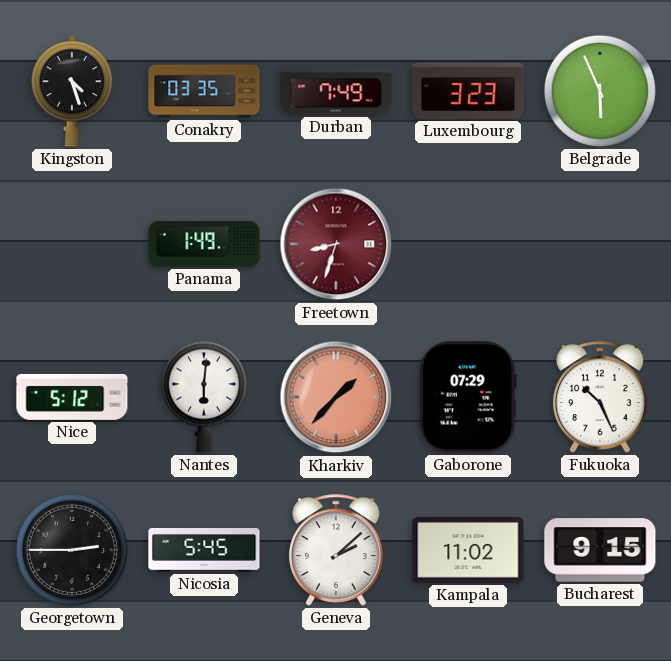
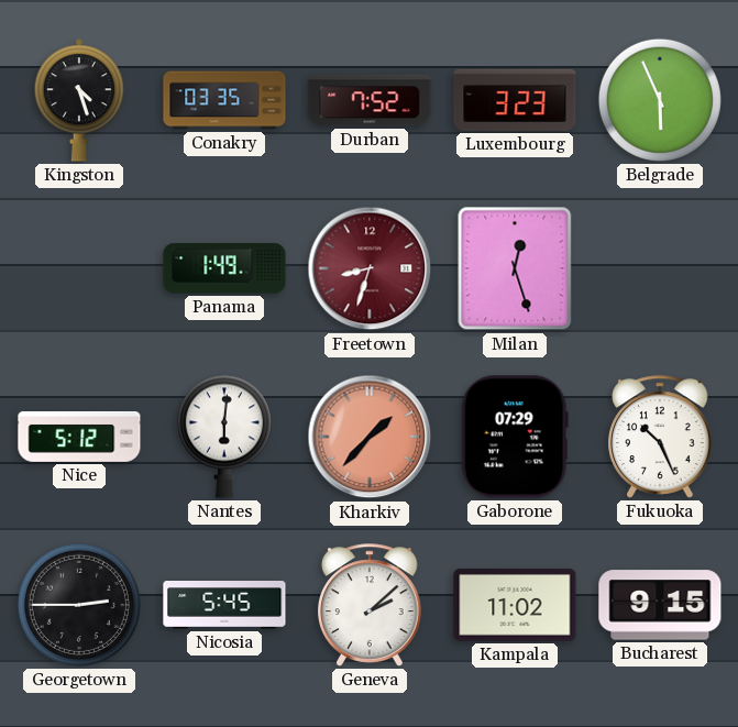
Durban: 7:49 -> 7:52
Milan: none -> 12:27
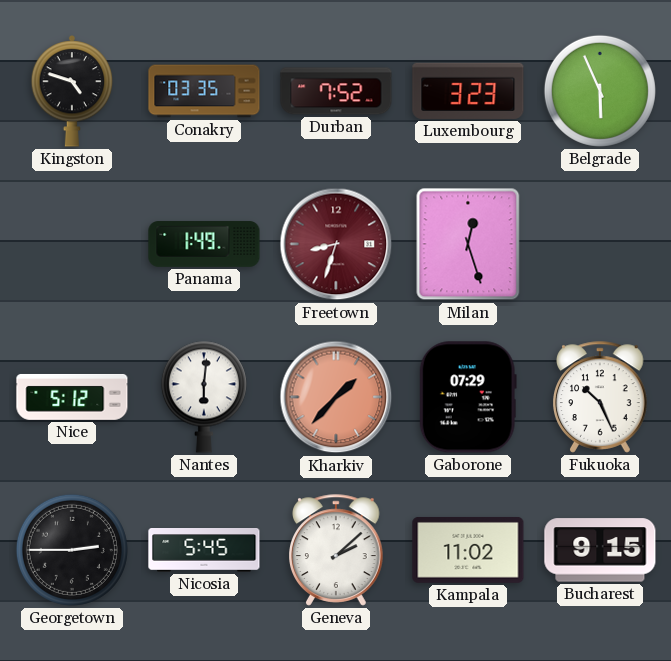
Kingston: 4:27 -> 4:48
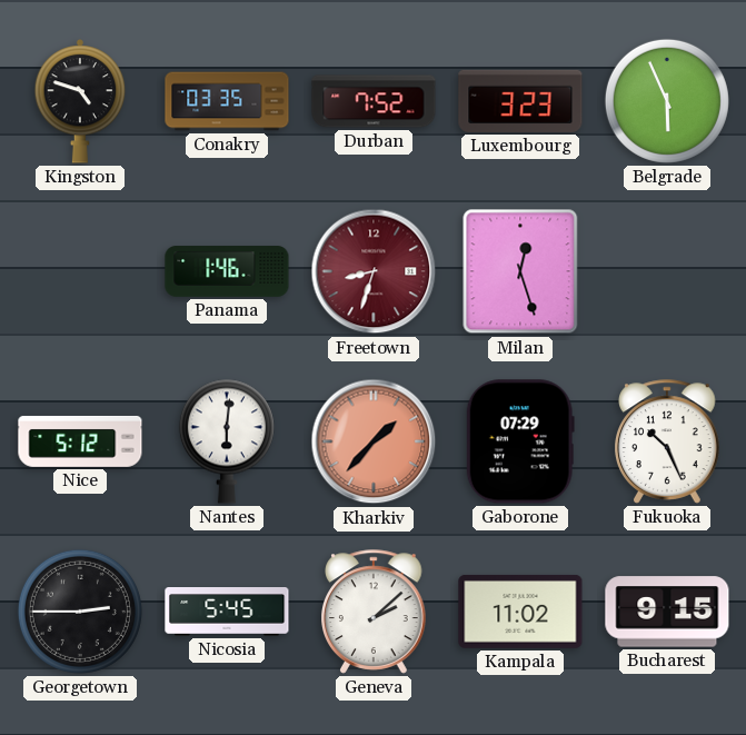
Panama: 1:49 -> 1:46
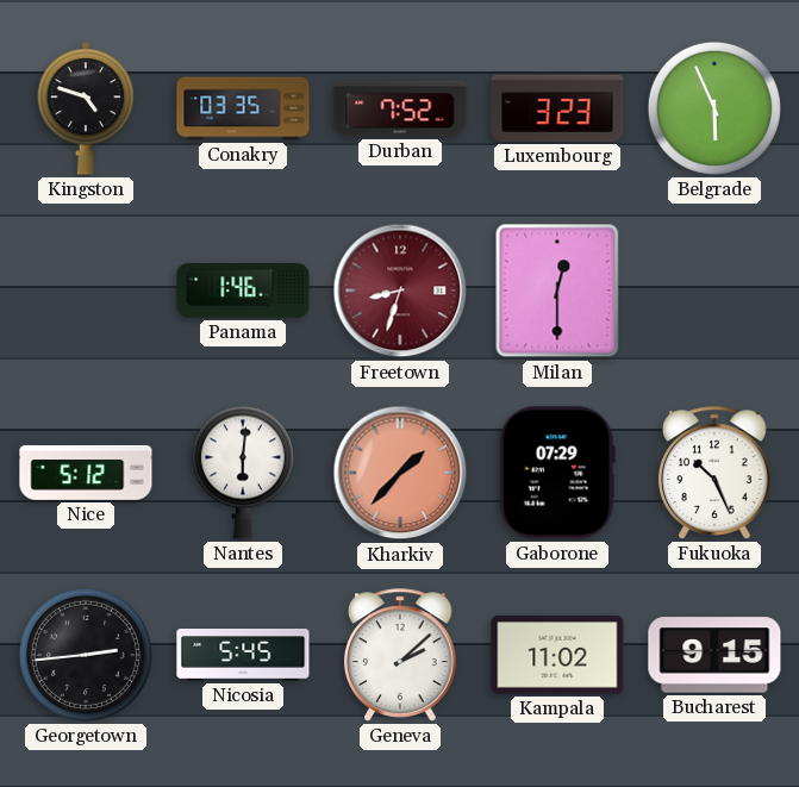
Milan: 12:27 -> 12:30
Georgetown: 2:45 -> 2:44
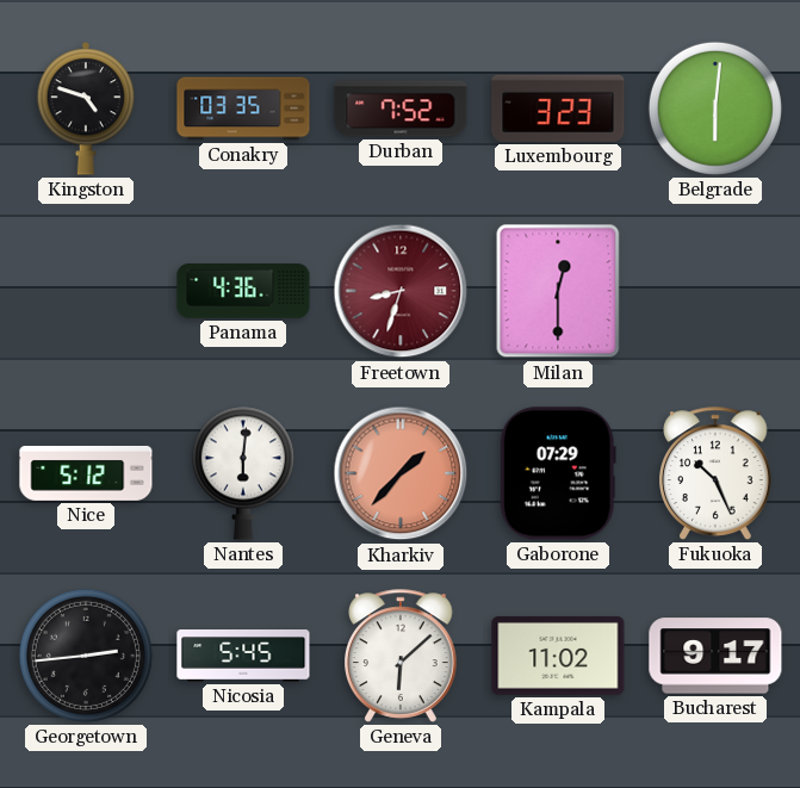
Belgrade: 5:56 -> 6:01
Panama: 1:46 -> 4:36
Geneva: 2:08 -> 6:08
Bucharest: 9:15 -> 9:17
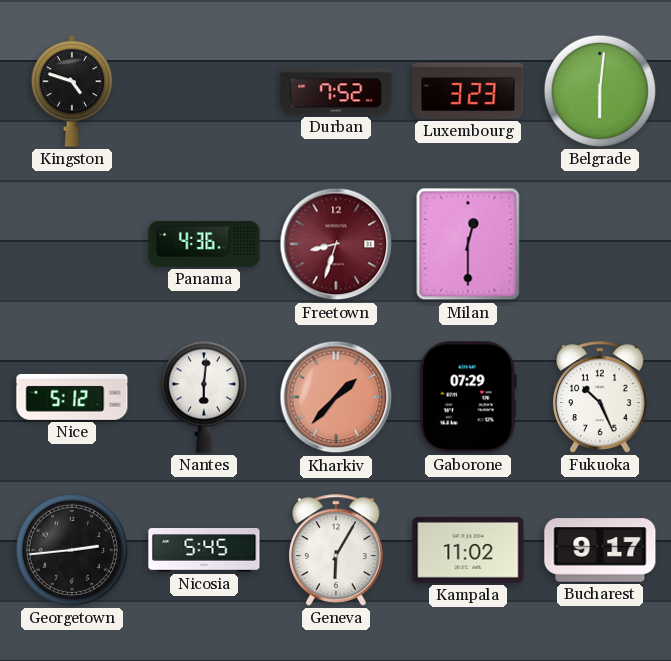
Conakry: 03:35 -> none
Geneva: 6:08 -> 6:05
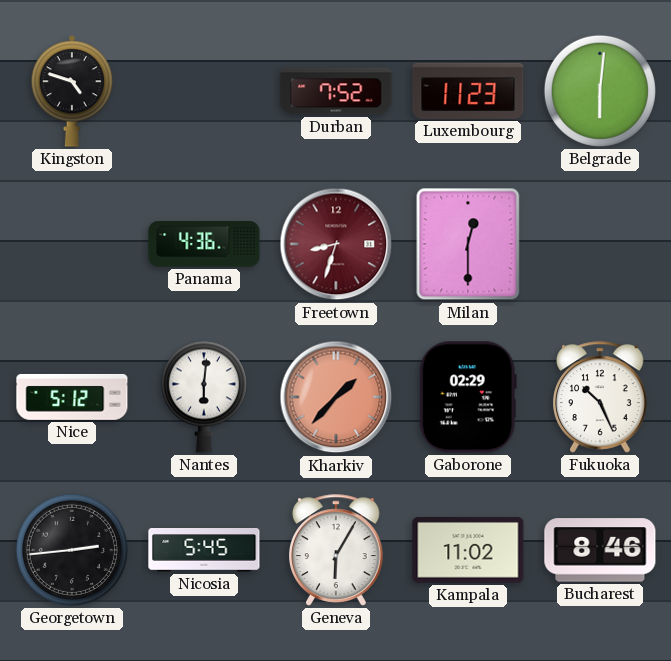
Luxembourg: 3:23 -> 11:23
Gaborone: 07:29 -> 02:29
Bucharest: 9:17 -> 8:46
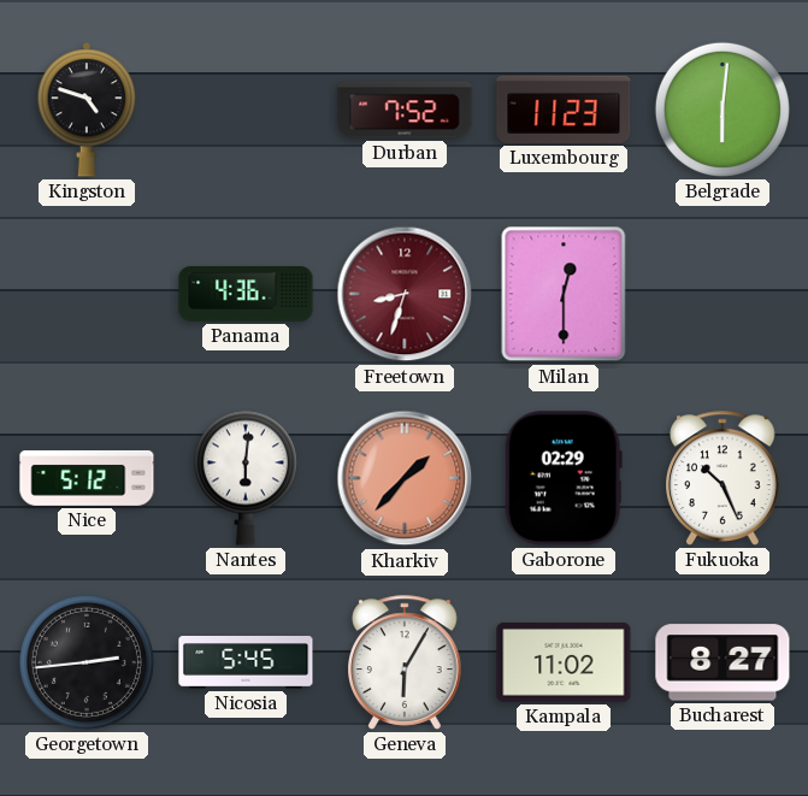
Bucharest: 8:46 -> 8:27
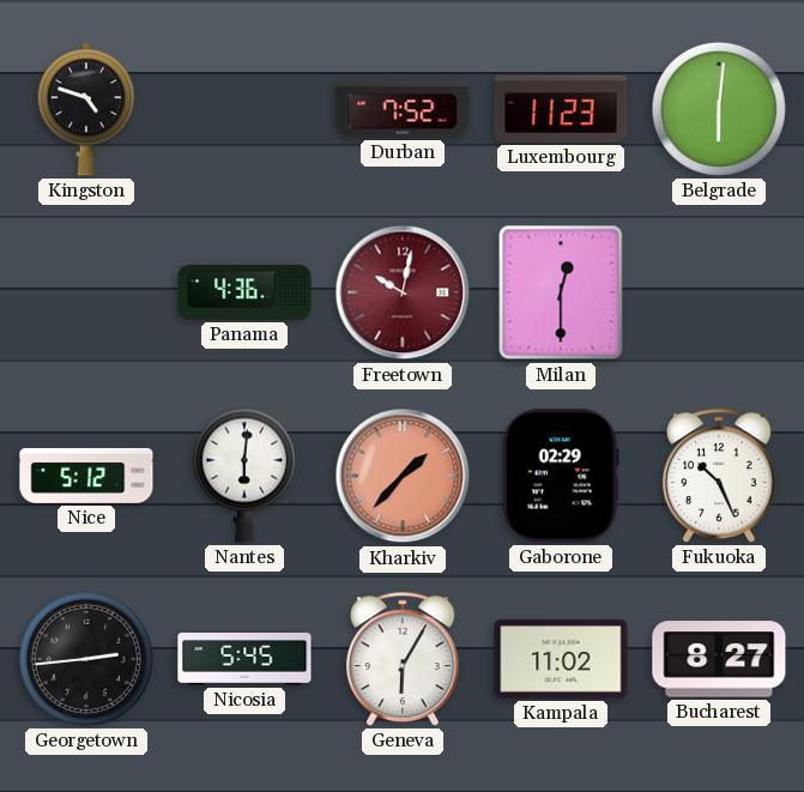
Freetown: 8:33 -> 10:02
